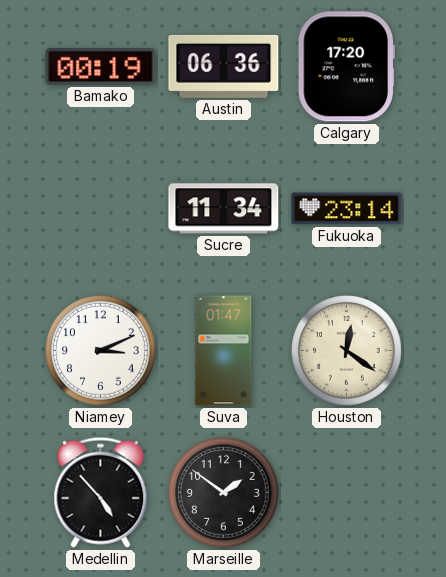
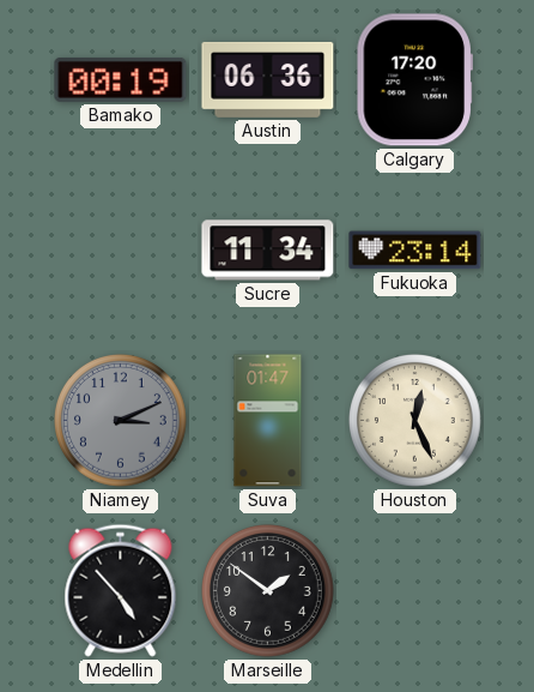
Niamey dial: white -> grey
Houston: 12:21 -> 12:26
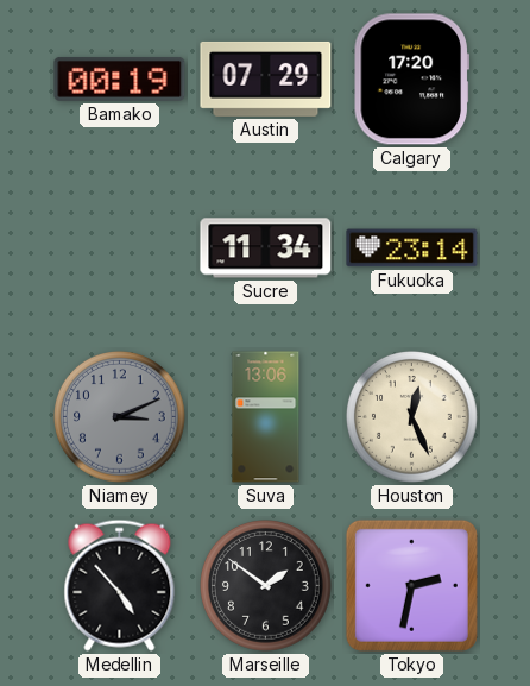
Austin: 06:36 -> 07:29
Suva: 01:47 -> 13:06
Tokyo: none -> 2:32
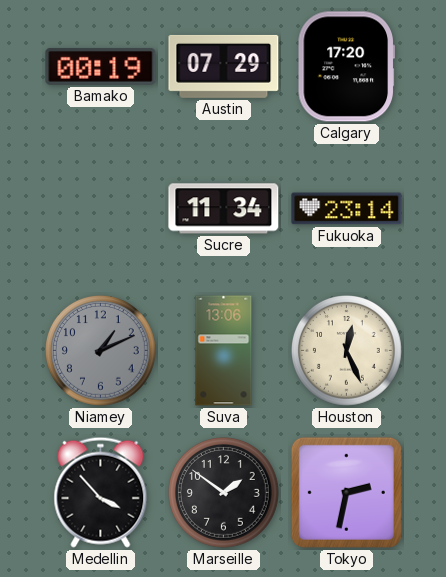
Niamey: 3:11 -> 1:11
Medellin: 4:53 -> 3:53
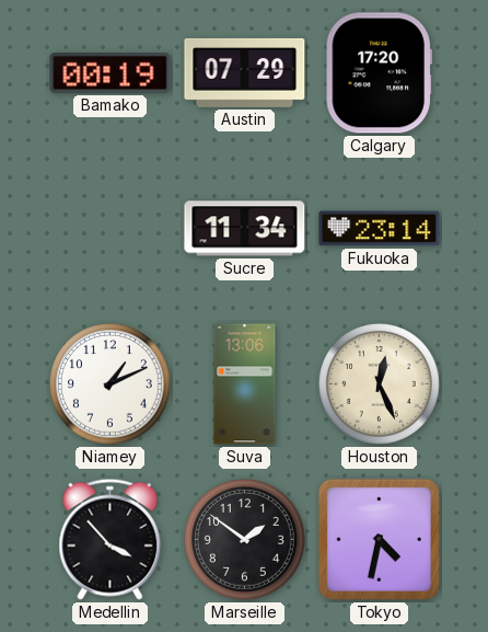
Niamey dial: grey -> white
Tokyo: 2:32 -> 4:32
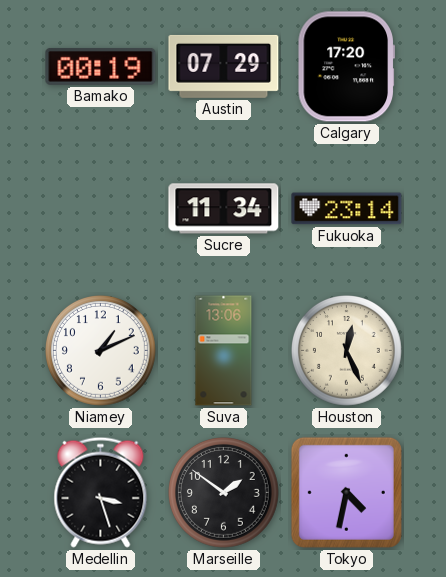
Medellin: 3:53 -> 3:27
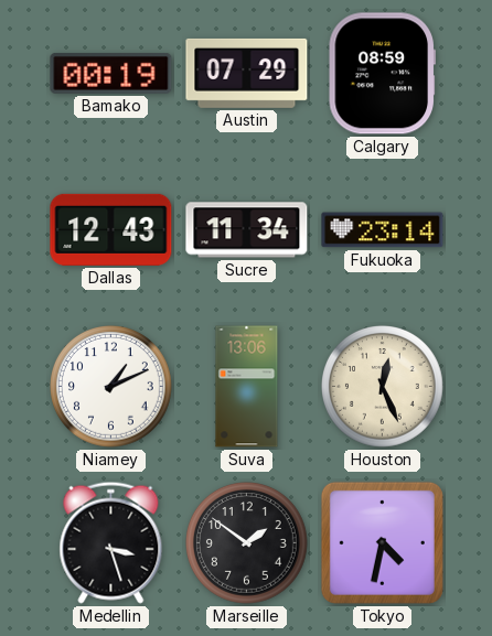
Calgary: 17:20 -> 08:59
Dallas: none -> 12:43
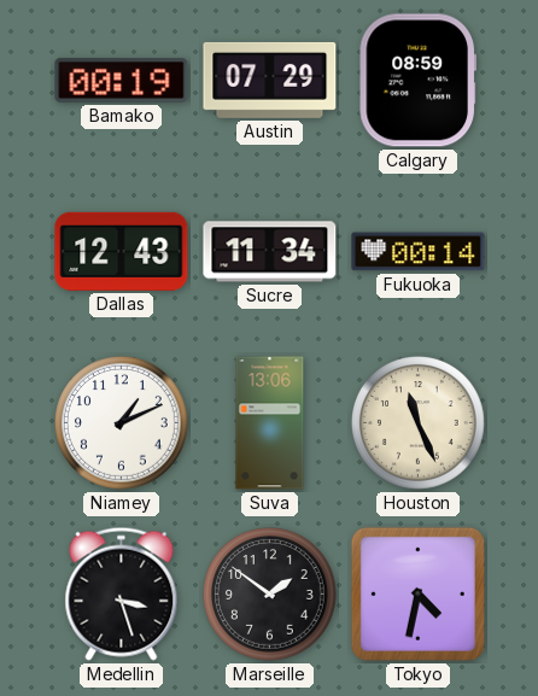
Fukuoka: 23:14 -> 00:14
Houston: 12:26 -> 11:26
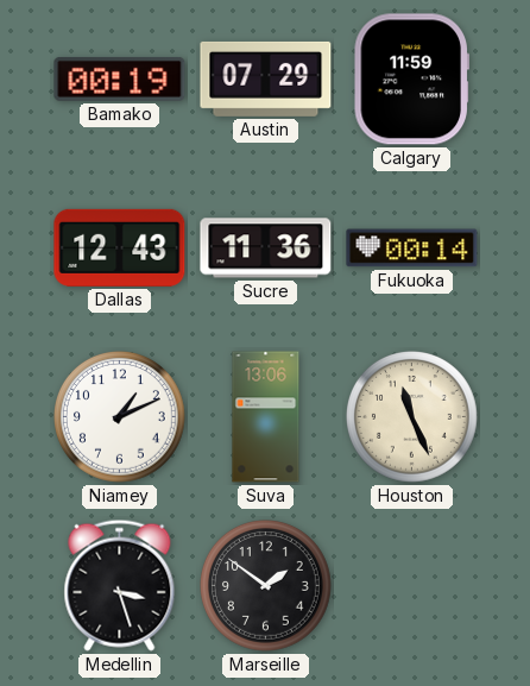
Calgary: 08:59 -> 11:59
Sucre: 11:34 -> 11:36
Tokyo: 4:32 -> none
